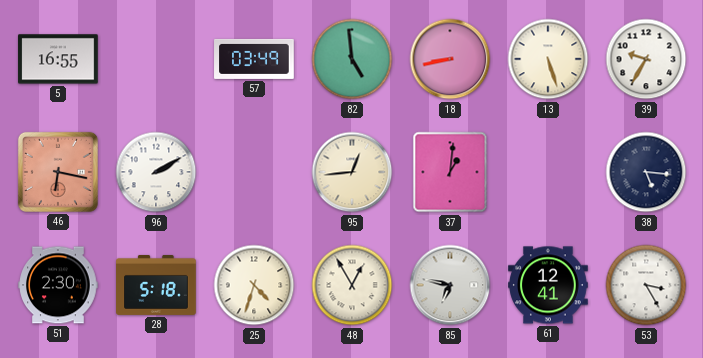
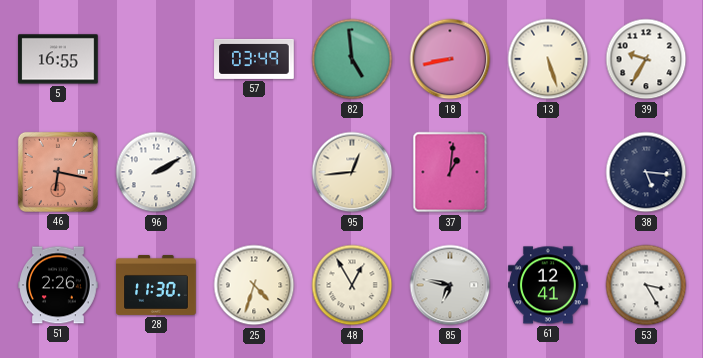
51: 2:30 -> 2:26
28: 5:18 -> 11:30
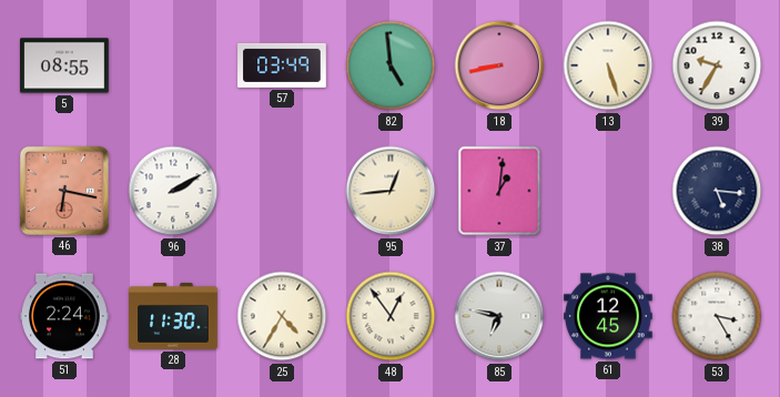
5: 16:55 -> 08:55
51: 2:26 -> 2:24
25: 4:33 -> 4:35
48: 12:55 -> 12:54
61: 12:41 -> 12:45
